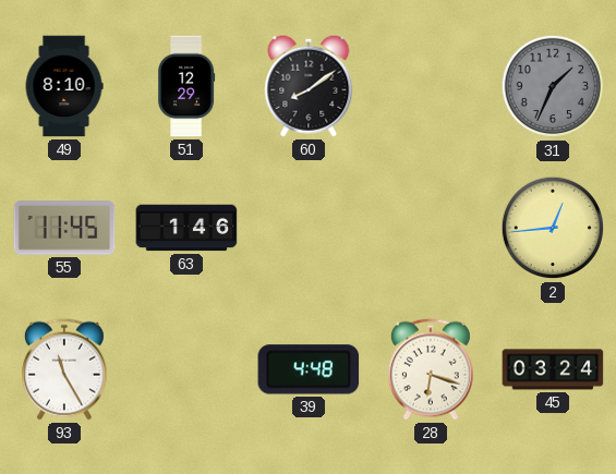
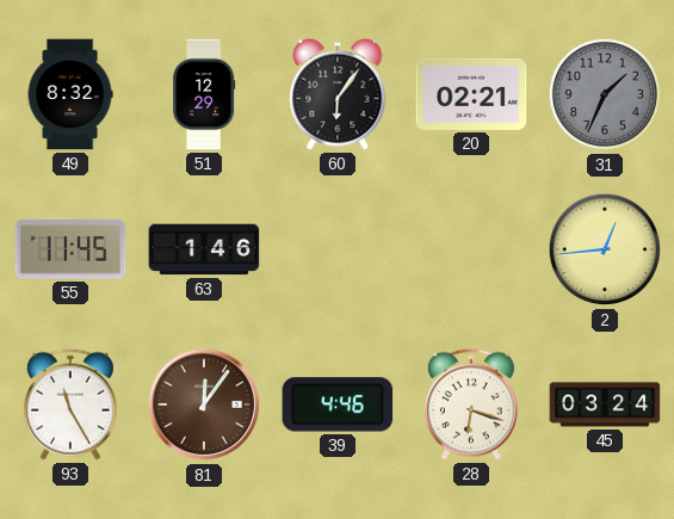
49: 8:10 -> 8:32
60: 8:09 -> 6:06
20: none -> 02:21
81: none -> 12:06
39: 4:48 -> 4:46
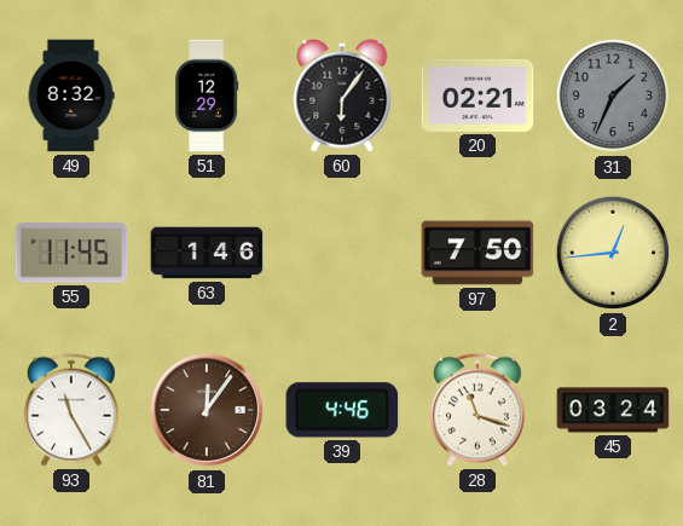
97: none -> 7:50
28: 6:18 -> 11:18
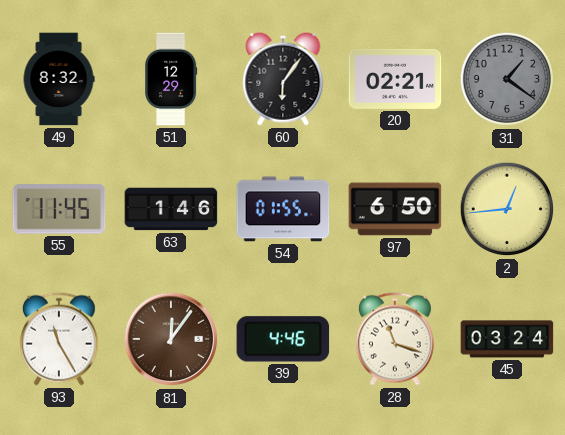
31: 1:34 -> 1:21
54: none -> 01:55
97: 7:50 -> 6:50
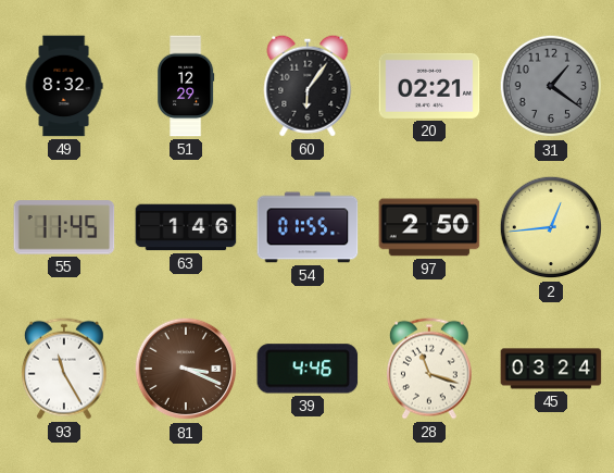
97: 6:50 -> 2:50
81: 12:06 -> 3:19
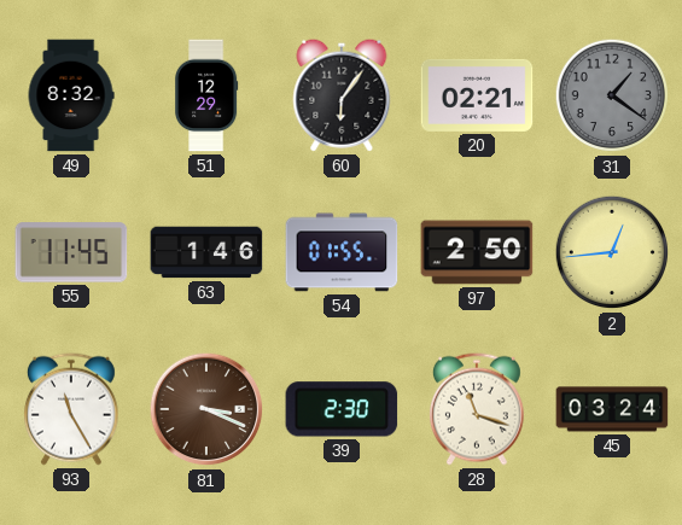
39: 4:46 -> 2:30
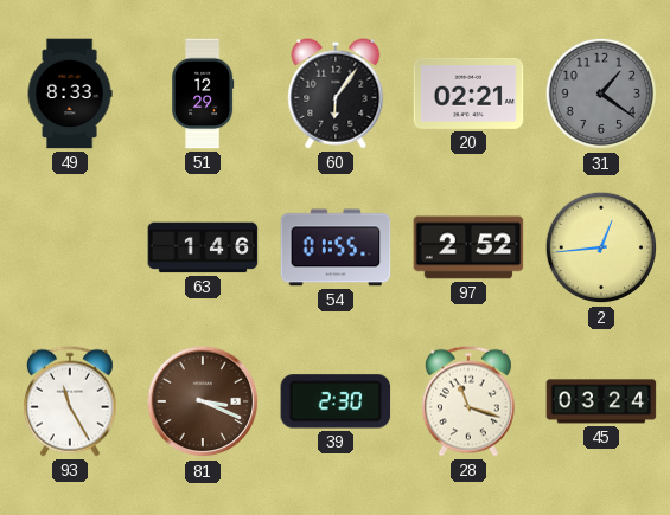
49: 8:32 -> 8:33
55: 11:45 -> none
97: 2:50 -> 2:52
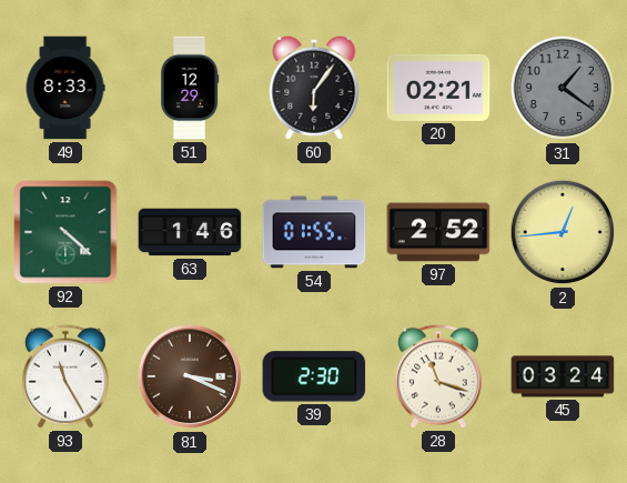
92: none -> 4:22
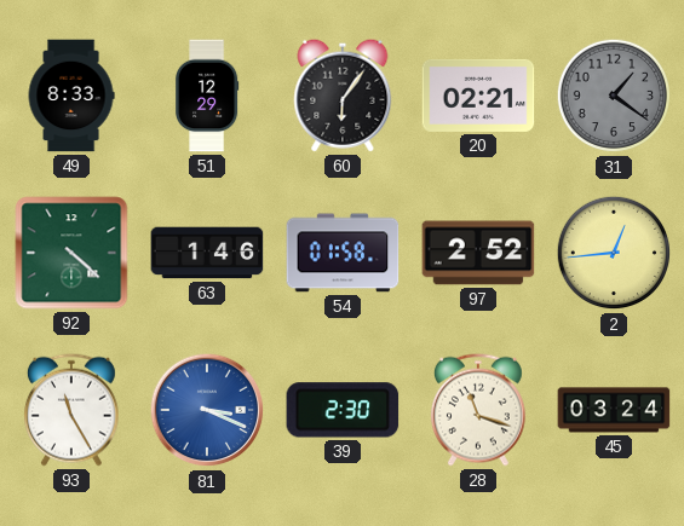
54: 01:55 -> 01:58
81 dial: brown -> blue
